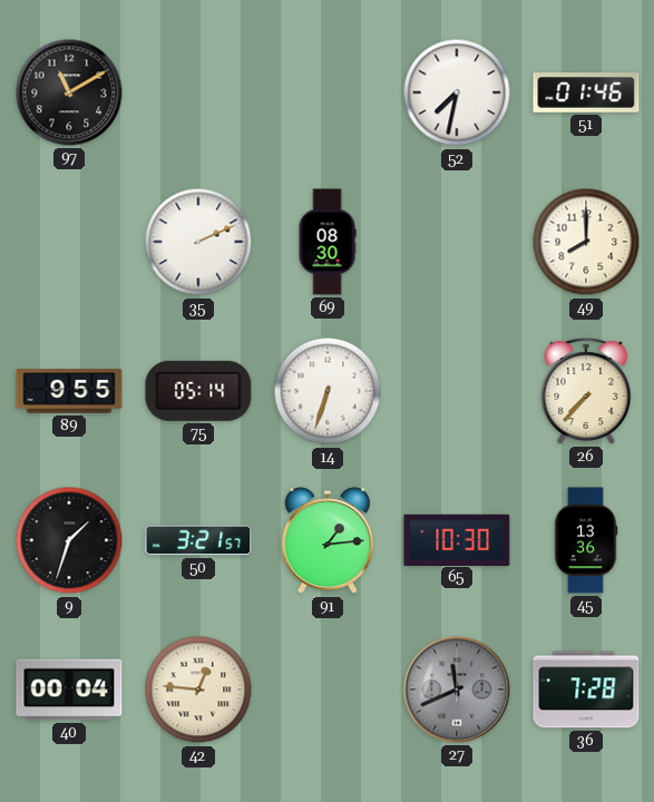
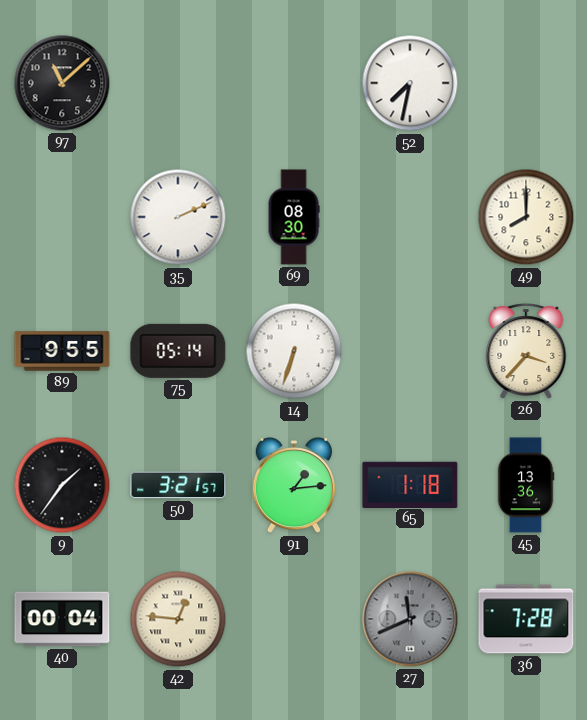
97: 11:10 -> 11:08
51: 01:46 -> none
26: 7:37 -> 3:37
9: 1:33 -> 1:36
65: 10:30 -> 1:18
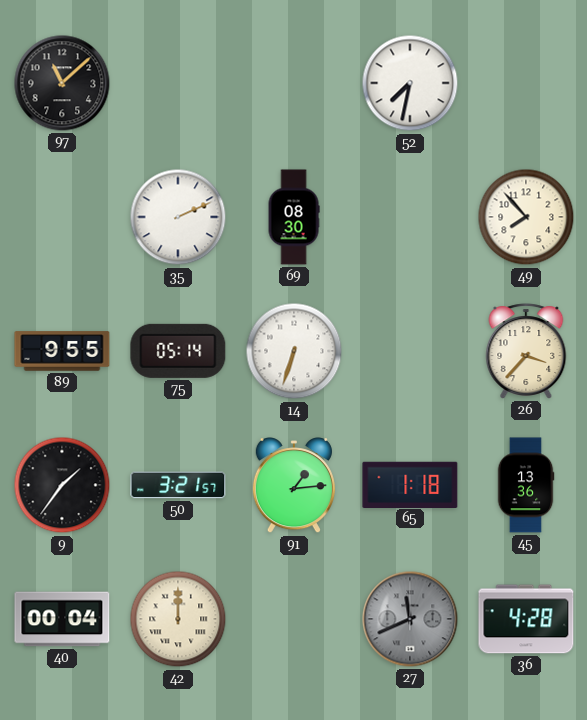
49: 8:00 -> 7:53
42: 12:46 -> 12:00
36: 7:28 -> 4:28
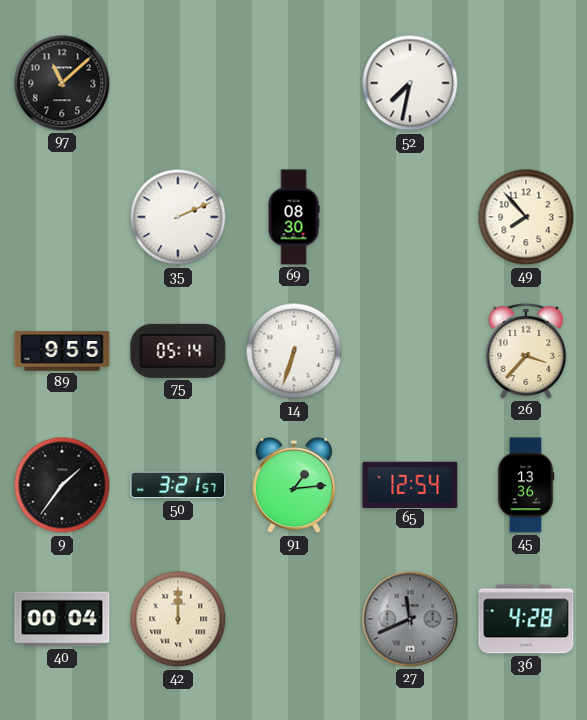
65: 1:18 -> 12:54
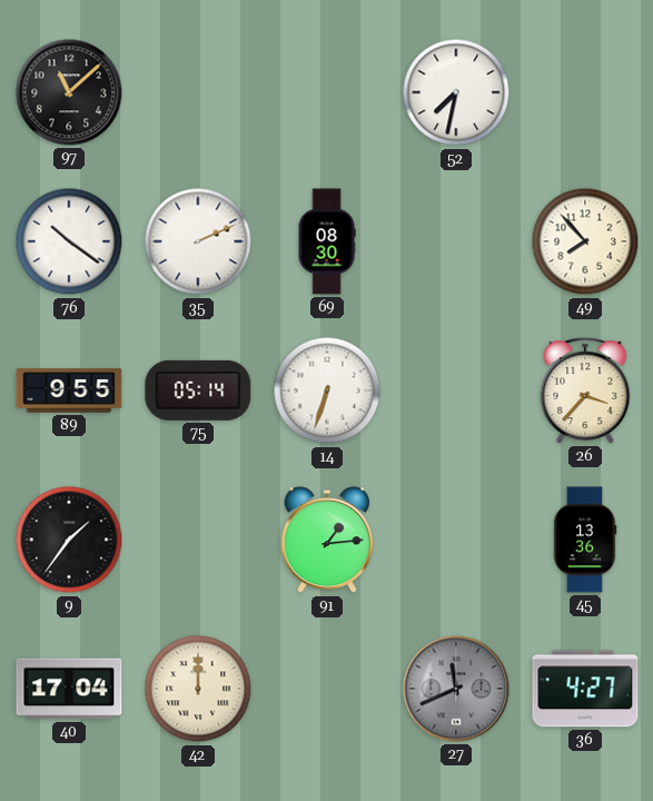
76: none -> 10:21
50: 3:21 -> none
65: 12:54 -> none
40: 00:04 -> 17:04
36: 4:28 -> 4:27
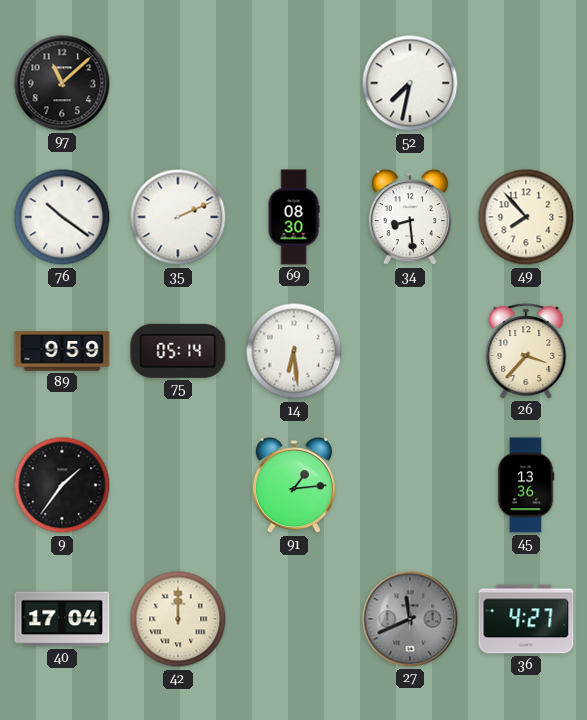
34: none -> 8:29
89: 9:55 -> 9:59
14: 6:33 -> 6:29
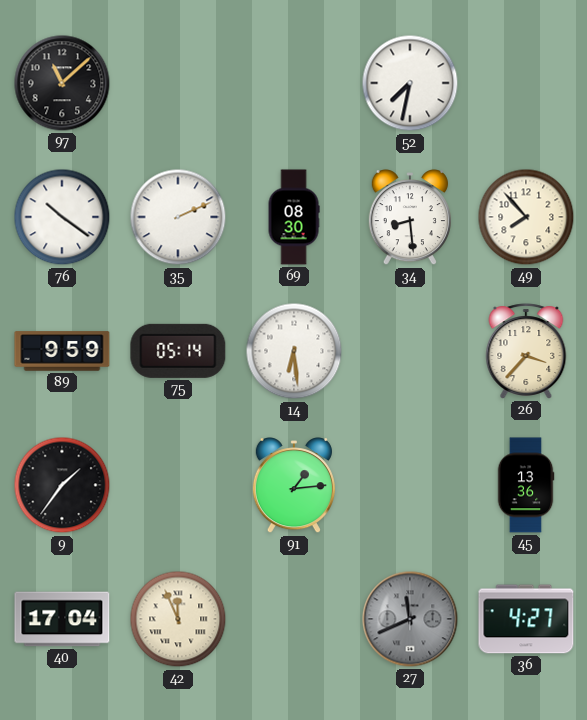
42: 12:00 -> 11:56
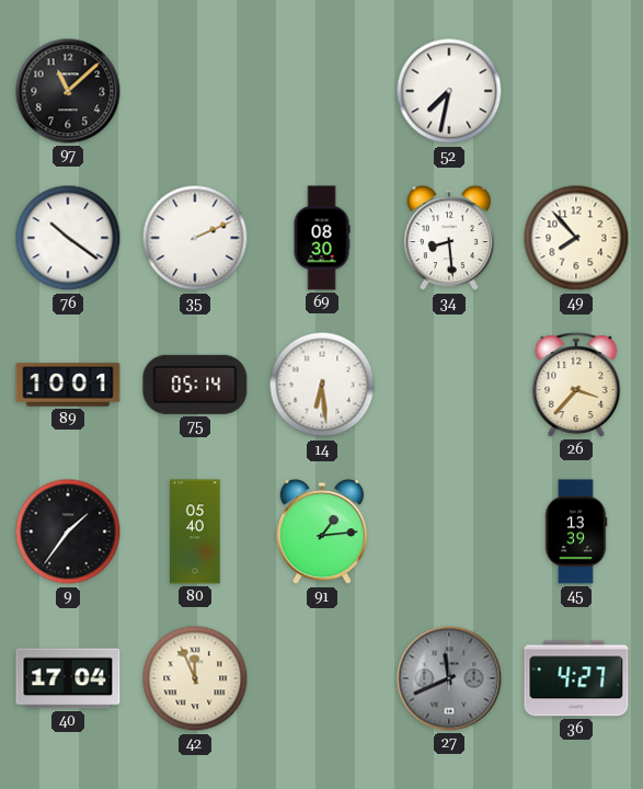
89: 9:59 -> 10:01
80: none -> 05:40
45: 13:36 -> 13:39
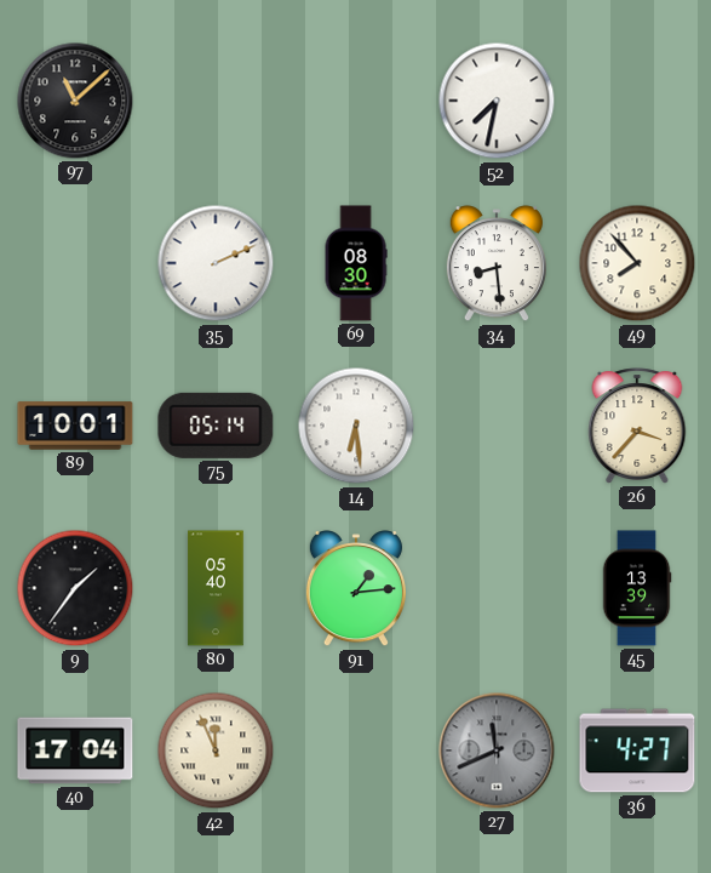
76: 10:21 -> none
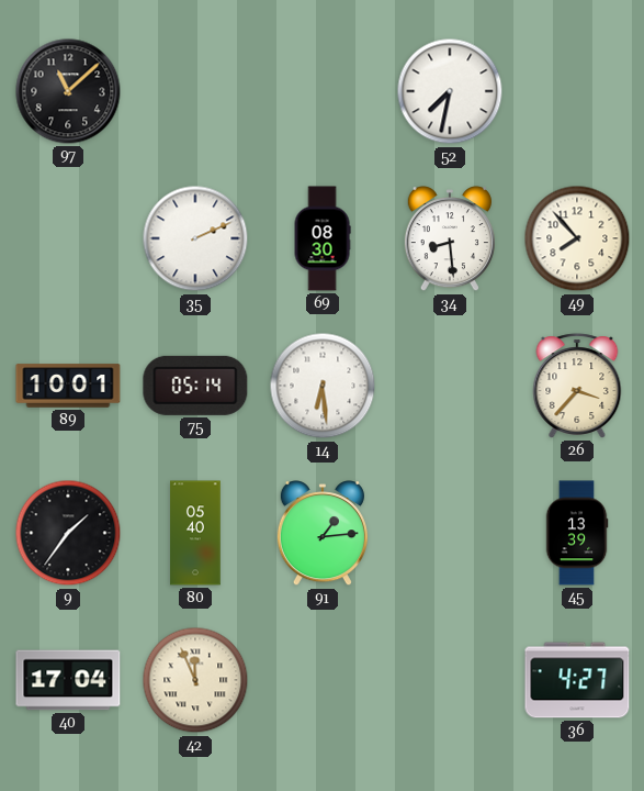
27: 11:41 -> none
